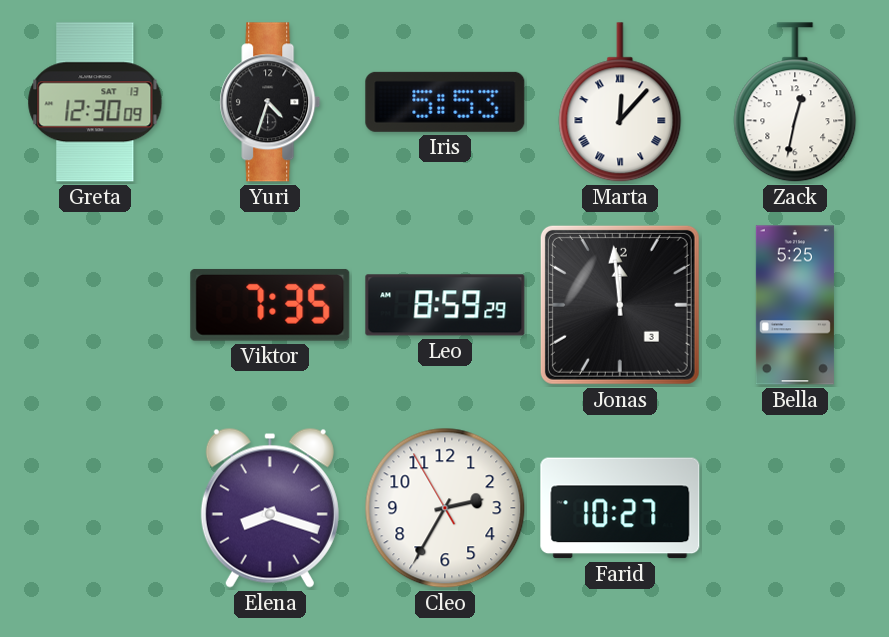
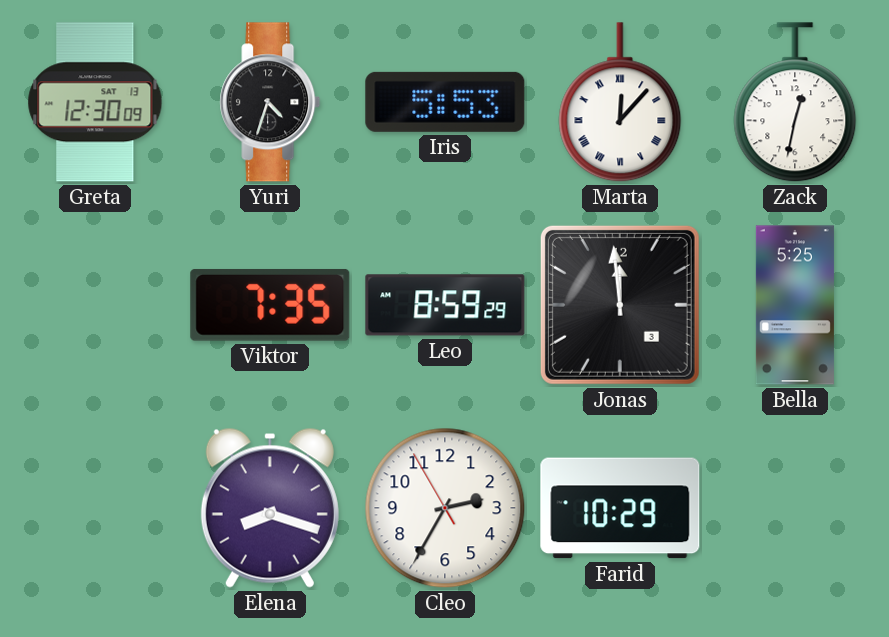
Farid: 10:27 -> 10:29
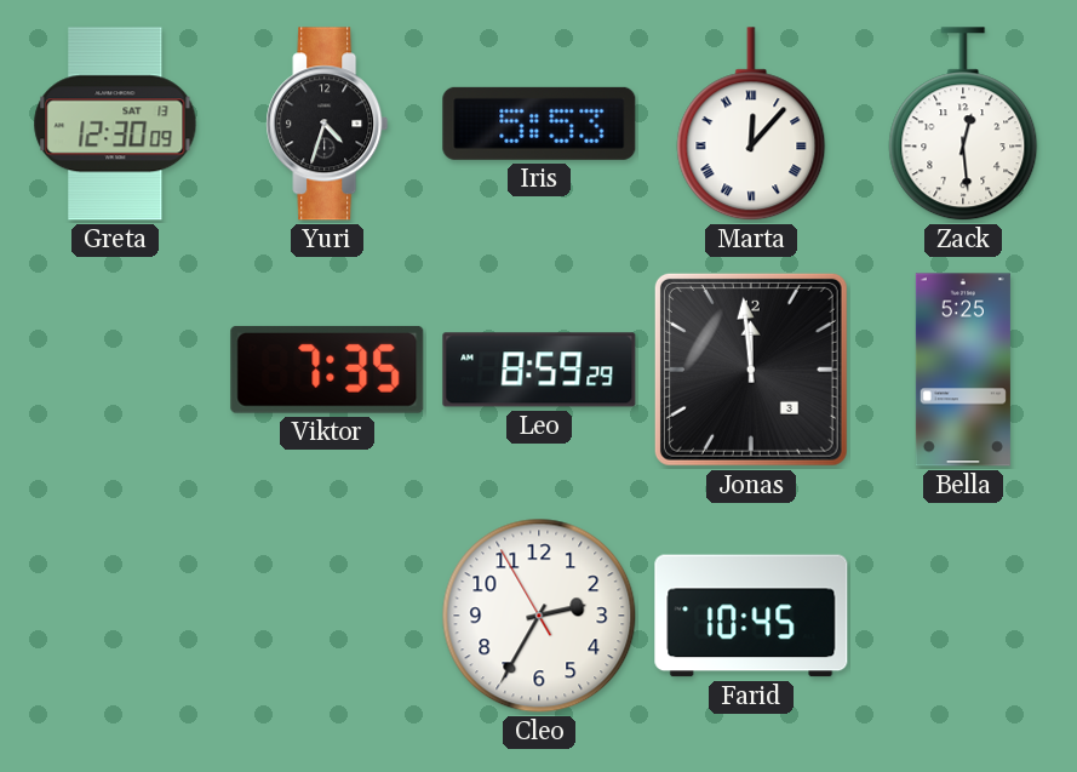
Zack: 12:32 -> 12:29
Elena: 8:18 -> none
Farid: 10:29 -> 10:45
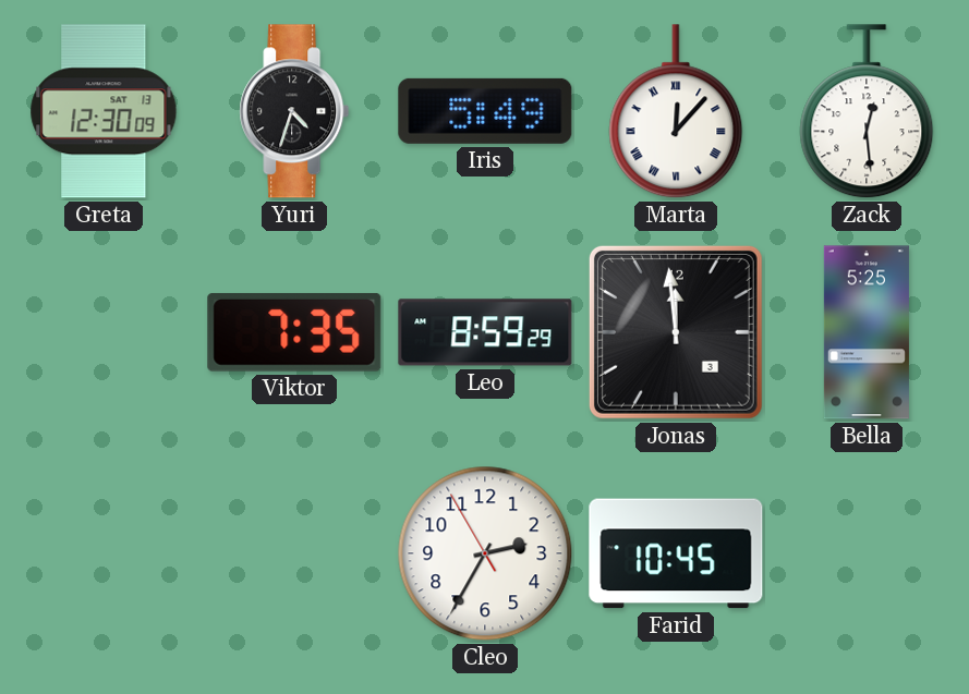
Iris: 5:53 -> 5:49
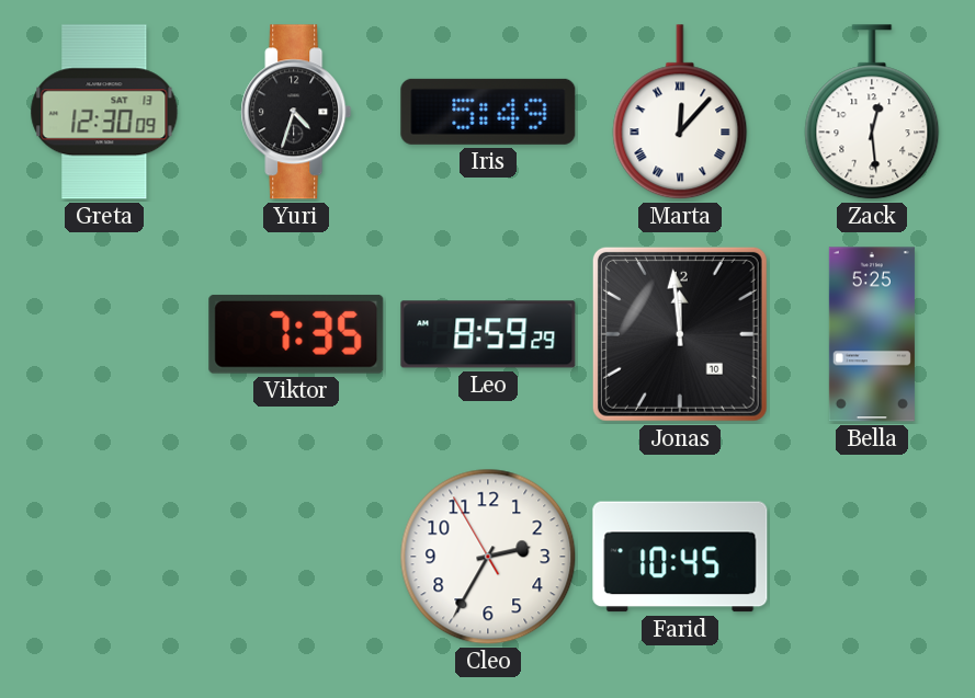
Jonas date: 3 -> 10
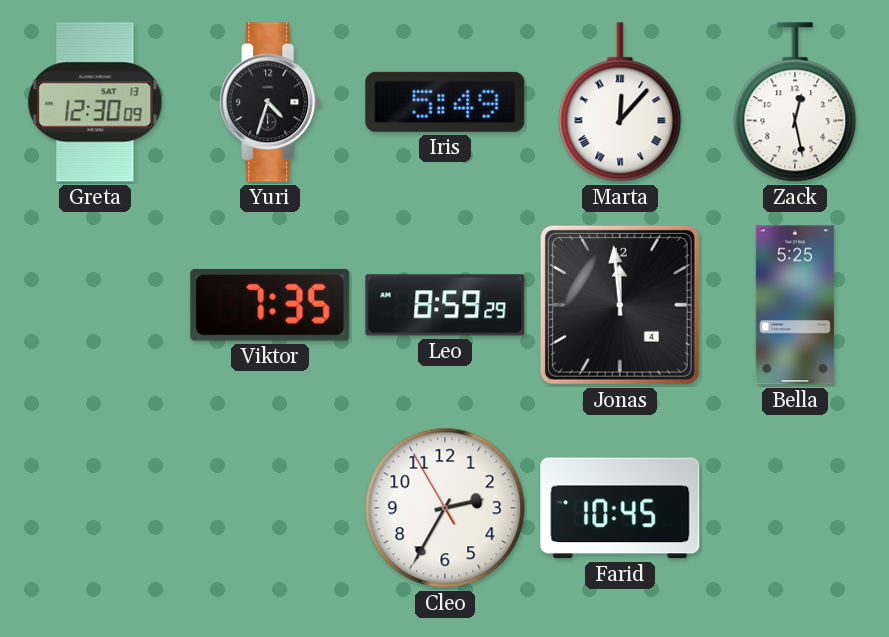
Zack: 12:29 -> 12:28
Jonas date: 10 -> 4
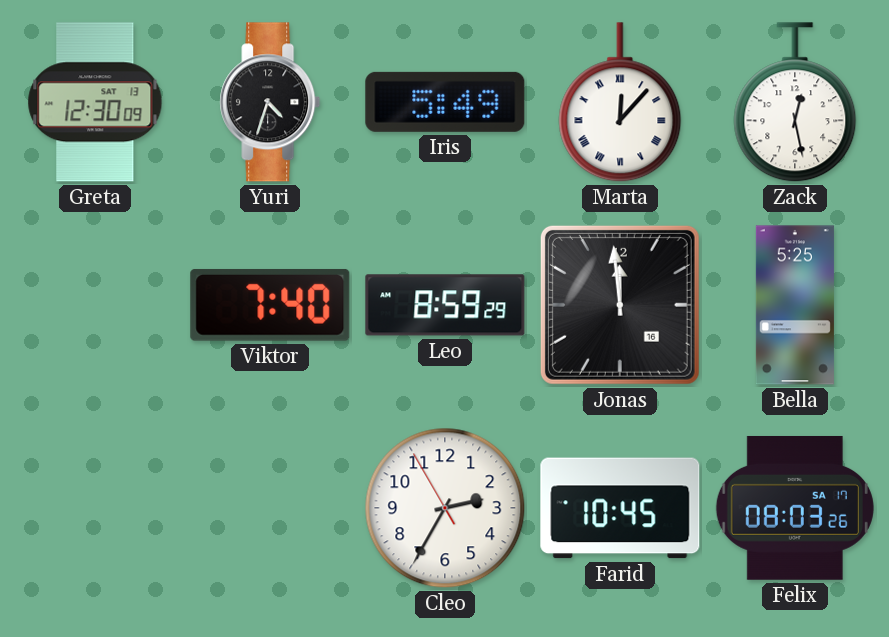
Viktor: 7:35 -> 7:40
Jonas date: 4 -> 16
Felix: none -> 08:03
